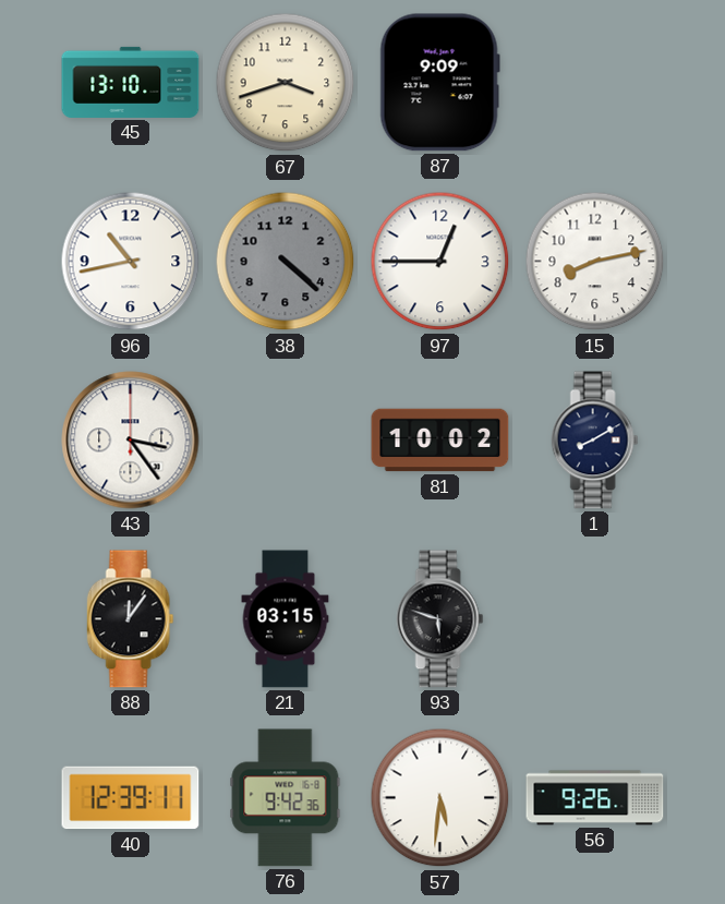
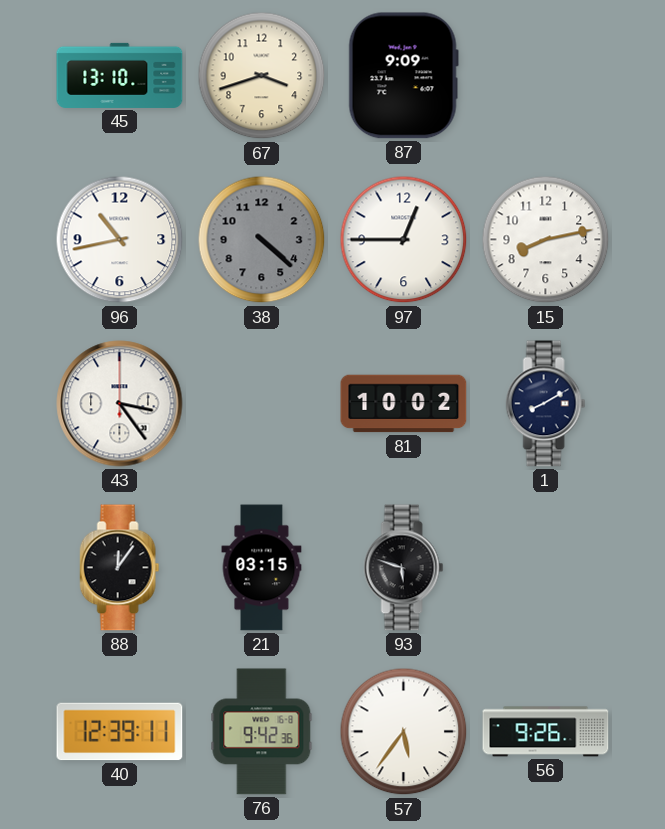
57: 5:31 -> 5:36
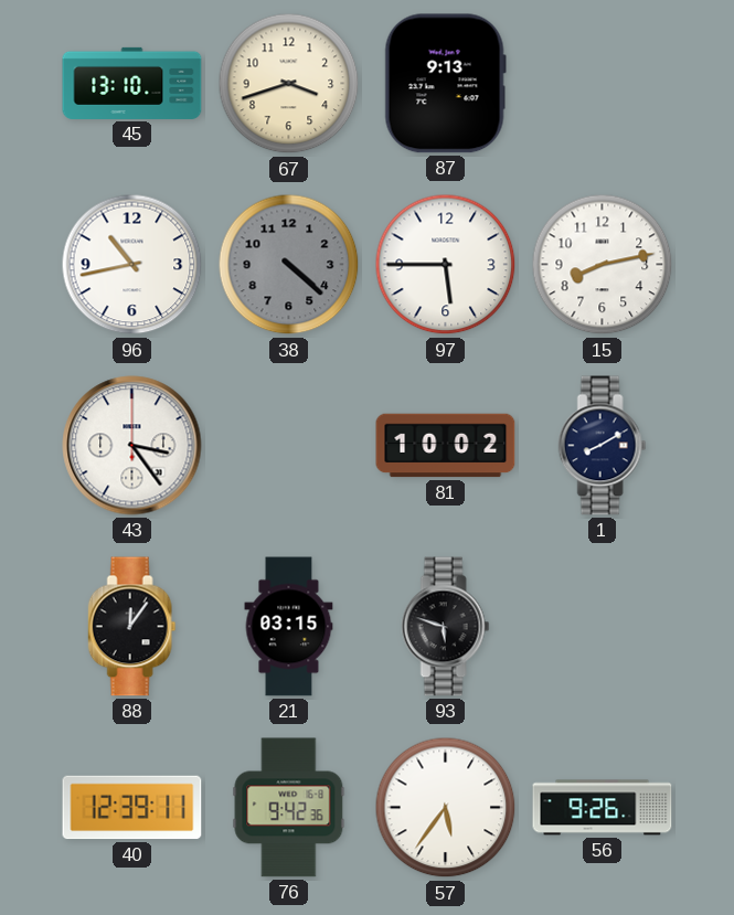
87: 9:09 -> 9:13
97: 12:45 -> 5:45
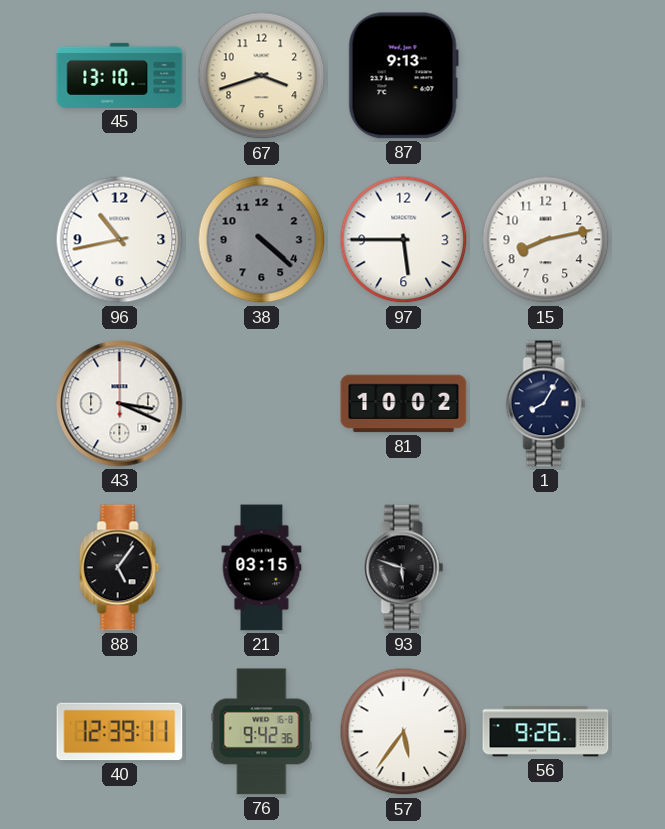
43: 3:24 -> 3:19
1: 8:10 -> 8:05
88: 12:06 -> 5:06
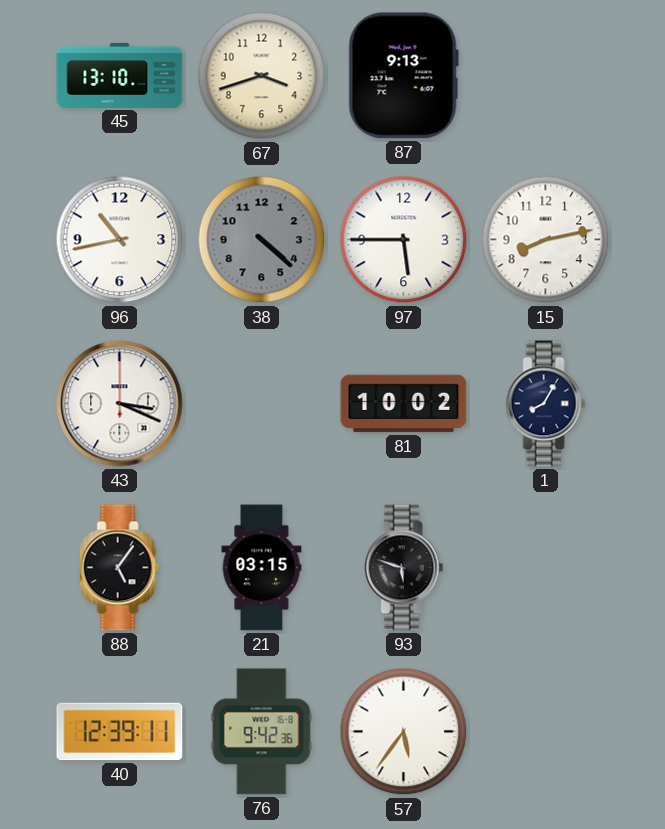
56: 9:26 -> none
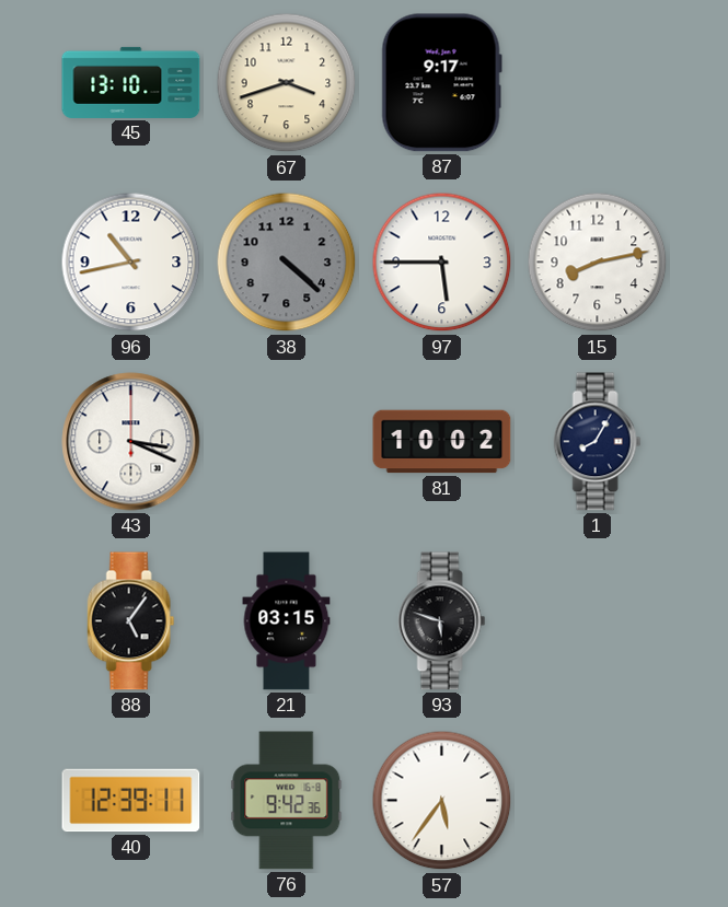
87: 9:13 -> 9:17
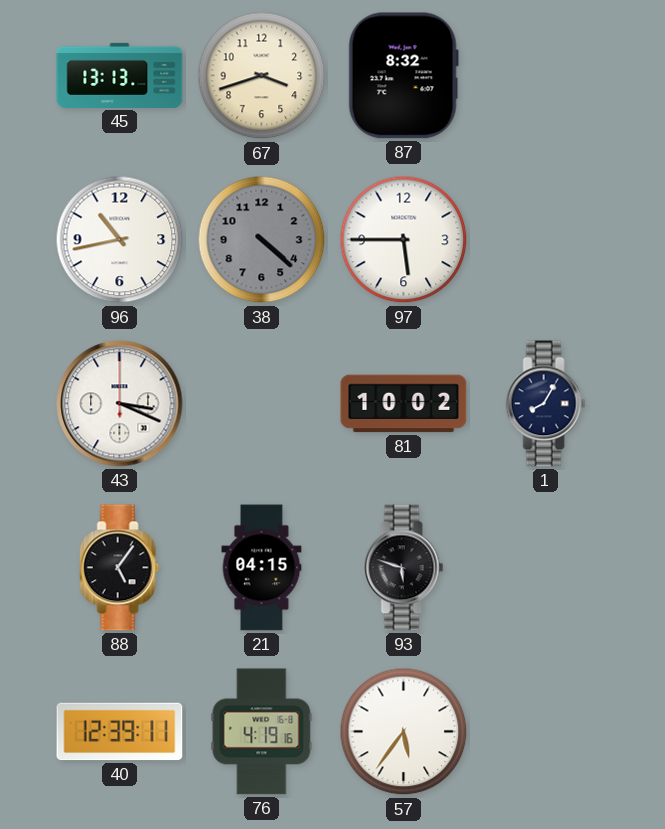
45: 13:10 -> 13:13
87: 9:17 -> 8:32
15: 8:13 -> none
21: 03:15 -> 04:15
76: 9:42 -> 4:19
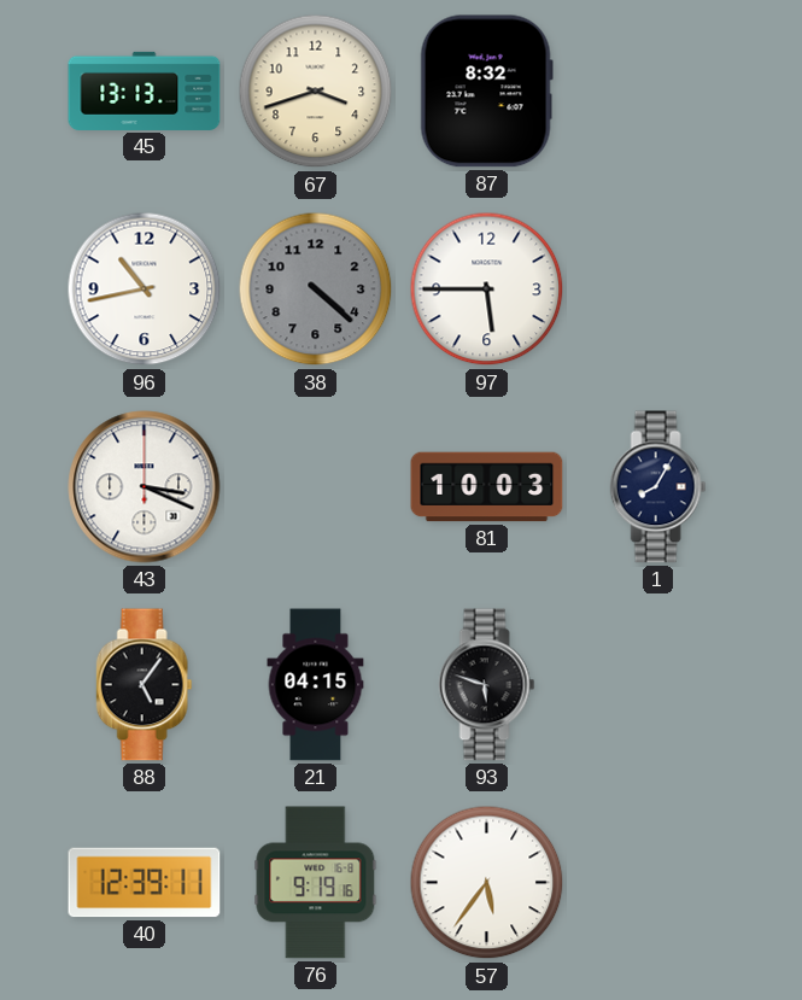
81: 10:02 -> 10:03
76: 4:19 -> 9:19
